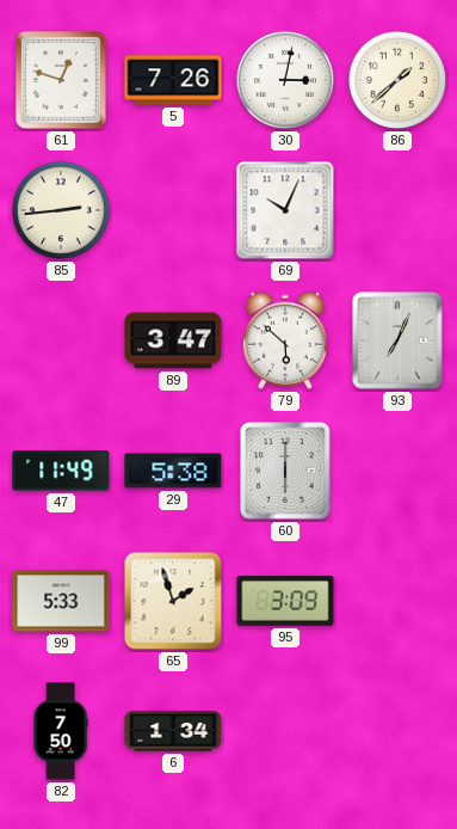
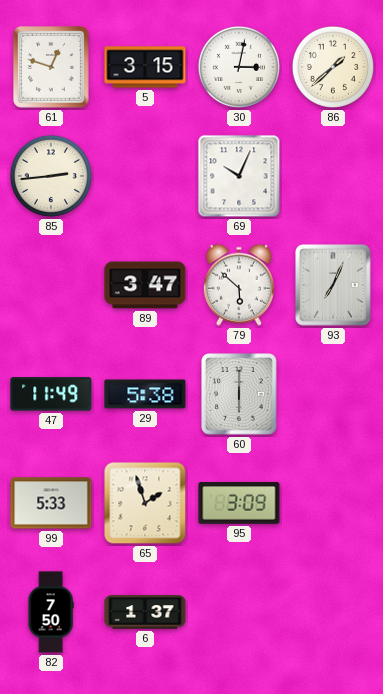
5: 7:26 -> 3:15
6: 1:34 -> 1:37
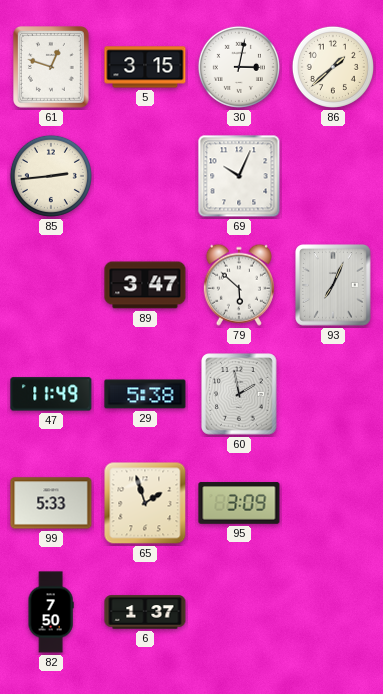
60: 6:00 -> 1:58
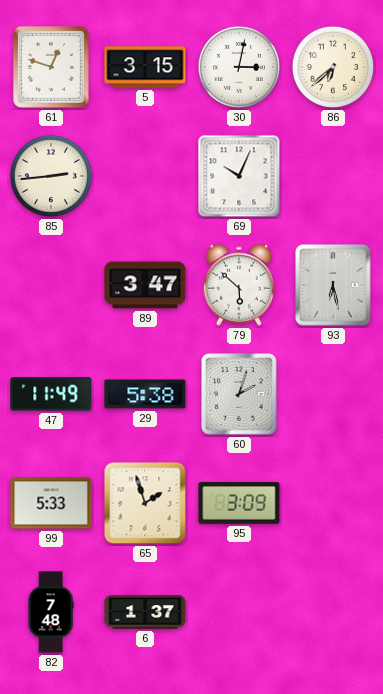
86: 1:38 -> 6:38
93: 7:04 -> 6:28
60: 1:58 -> 2:03
82: 7:50 -> 7:48
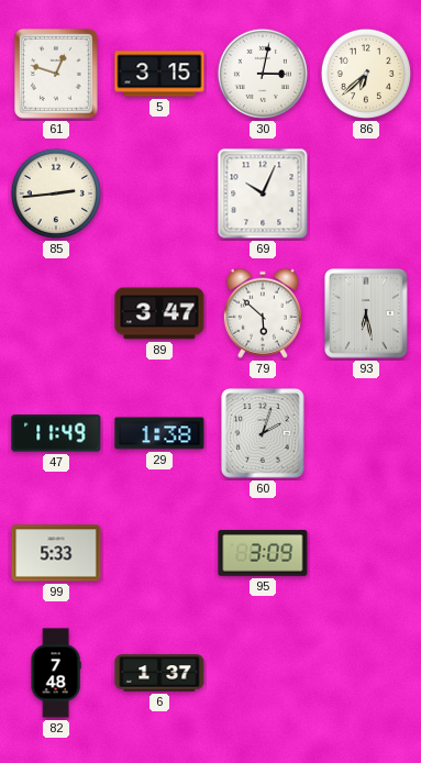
29: 5:38 -> 1:38
65: 1:57 -> none
